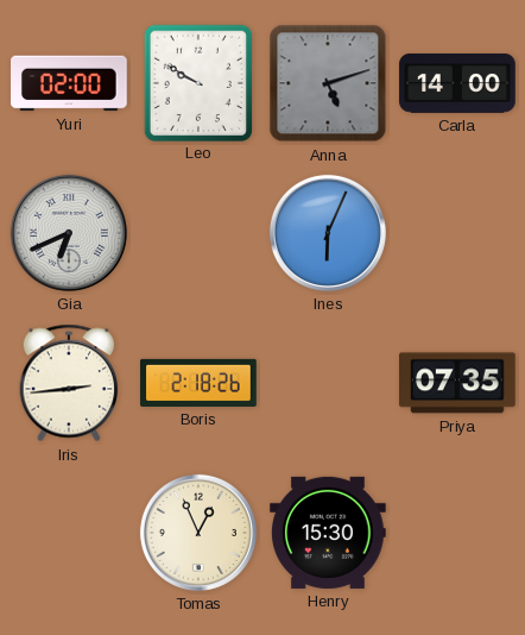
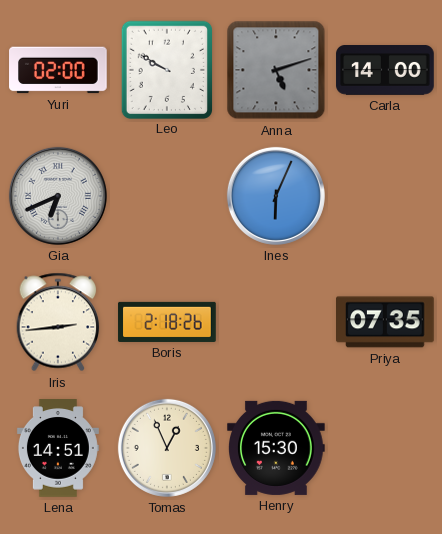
Lena: none -> 14:51
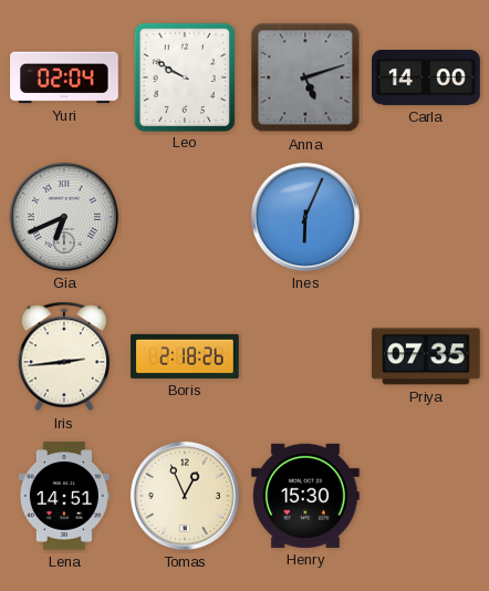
Yuri: 02:00 -> 02:04
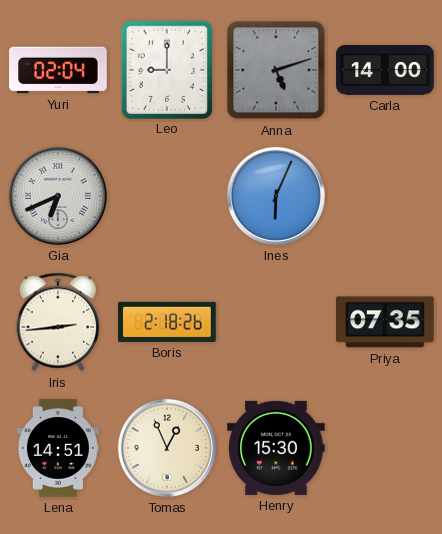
Leo: 9:50 -> 9:00
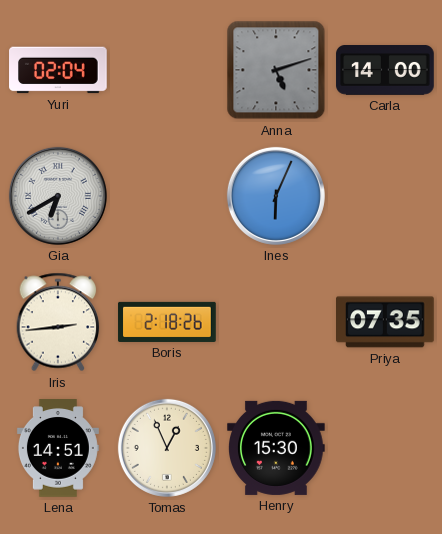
Leo: 9:00 -> none
Gia: 6:41 -> 6:40
